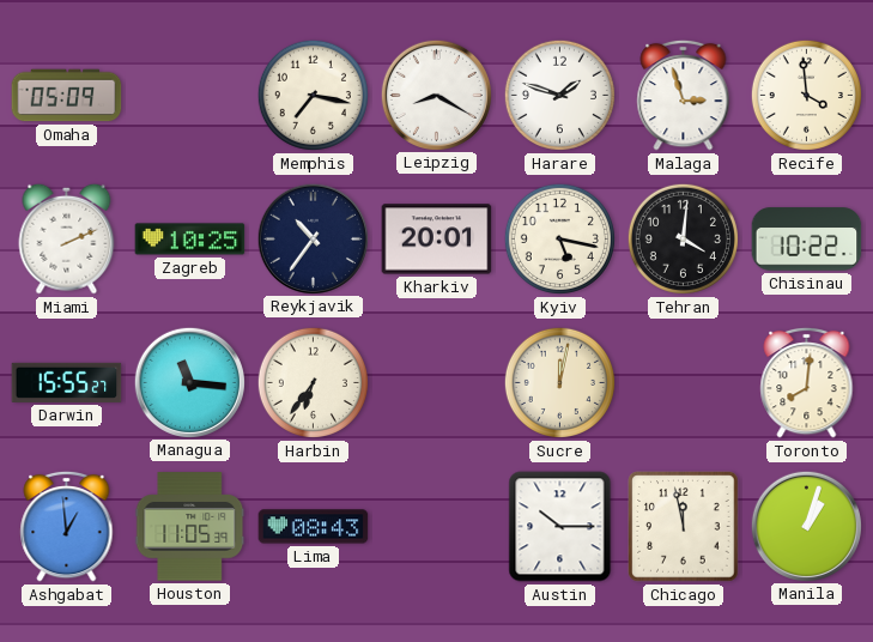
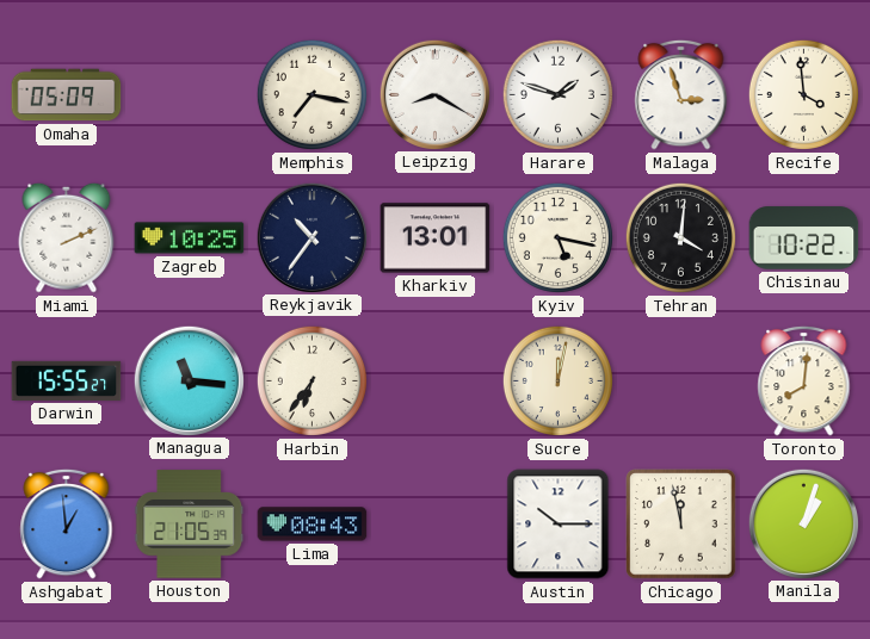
Kharkiv: 20:01 -> 13:01
Houston: 11:05 -> 21:05
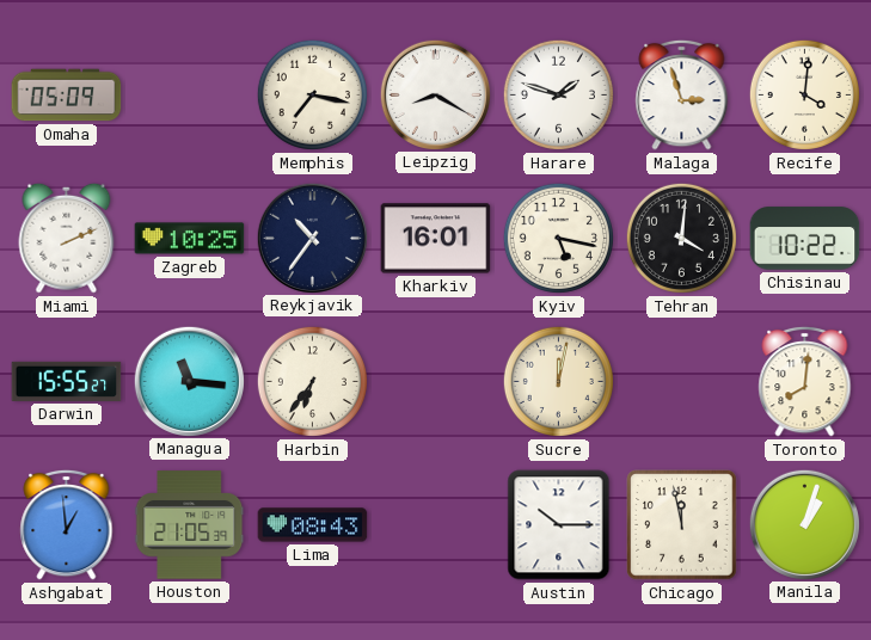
Recife: 3:59 -> 4:01
Kharkiv: 13:01 -> 16:01
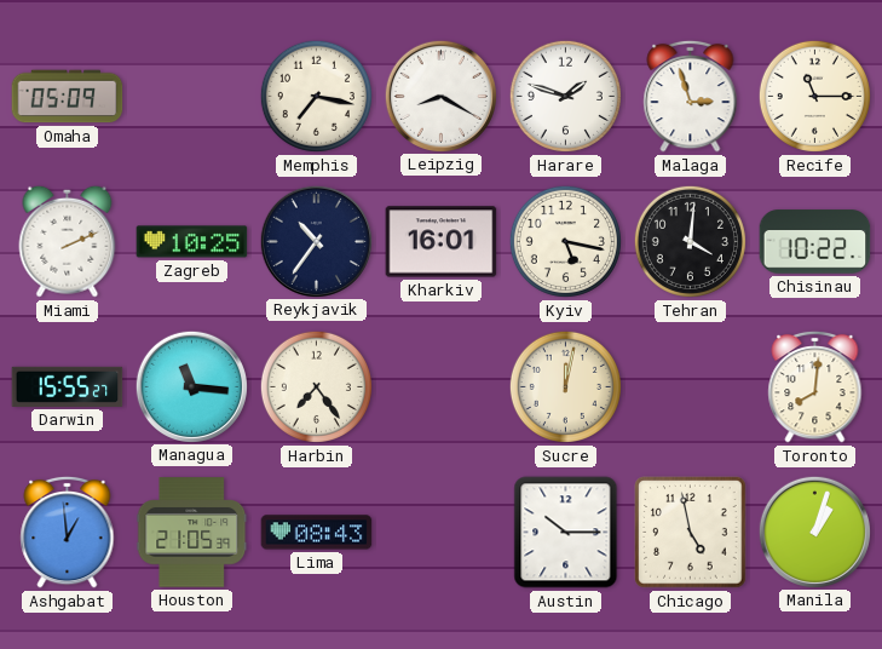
Recife: 4:01 -> 11:15
Harbin: 6:36 -> 7:24
Chicago: 11:58 -> 4:58
